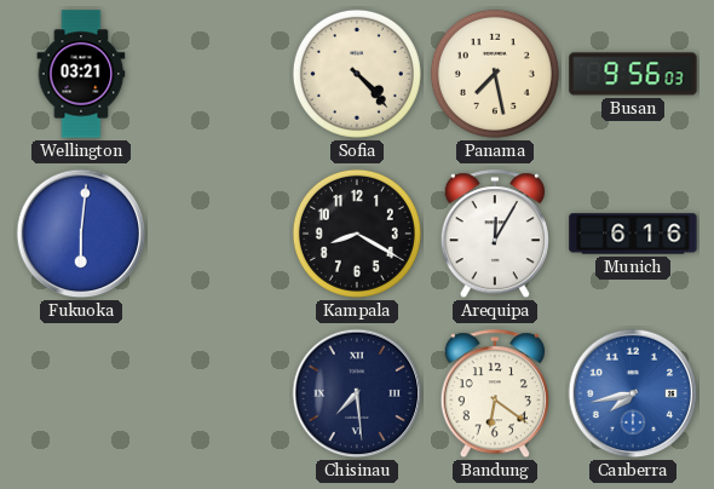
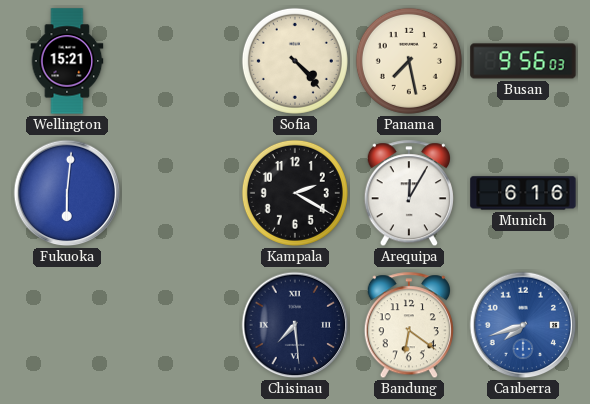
Wellington: 03:21 -> 15:21
Kampala: 8:20 -> 2:20
Canberra: 7:43 -> 7:42
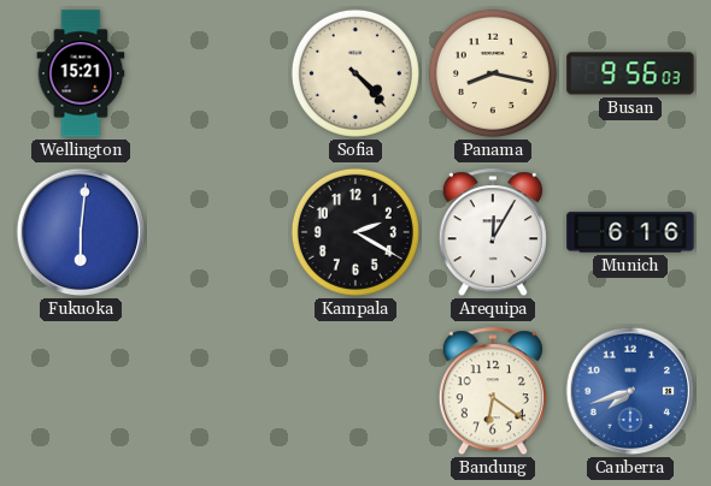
Panama: 7:28 -> 8:17
Chisinau: 7:29 -> none
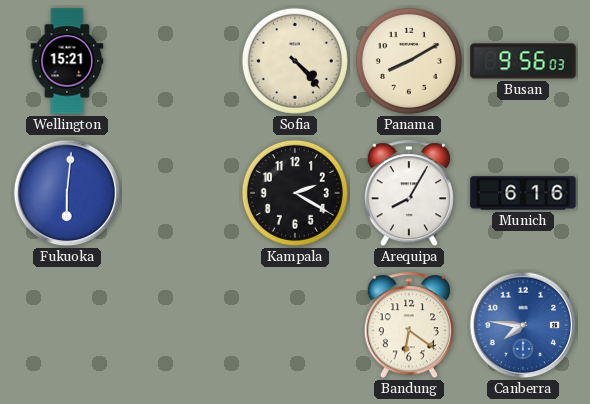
Panama: 8:17 -> 8:10
Arequipa: 12:05 -> 8:05
Canberra: 7:42 -> 7:46
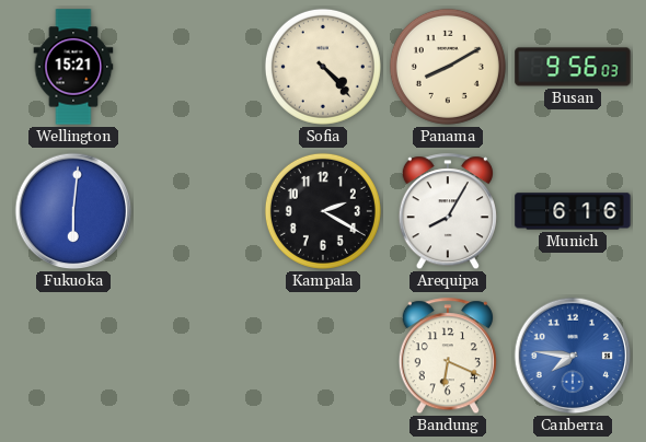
Bandung: 6:21 -> 6:19
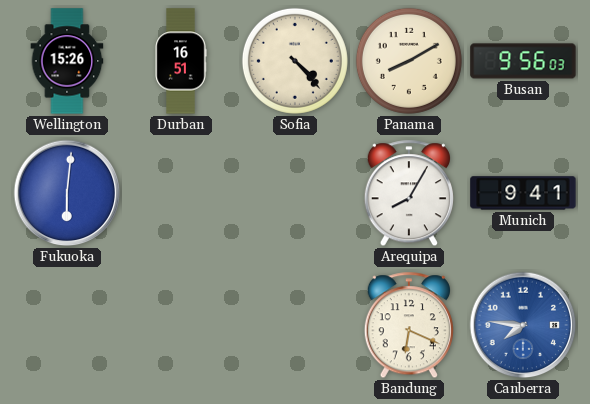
Wellington: 15:21 -> 15:26
Durban: none -> 16:51
Kampala: 2:20 -> none
Munich: 6:16 -> 9:41
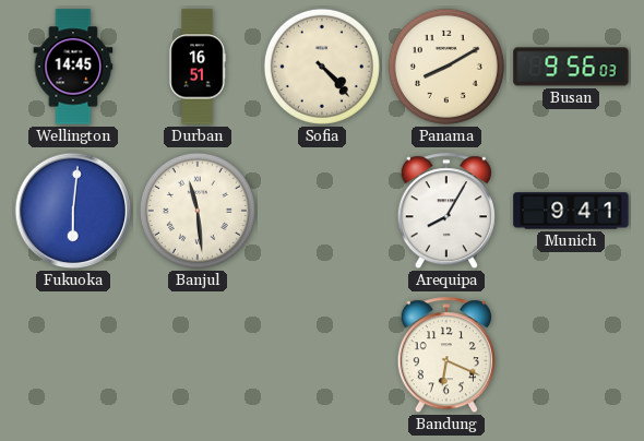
Wellington: 15:26 -> 14:45
Banjul: none -> 11:29
Canberra: 7:46 -> none
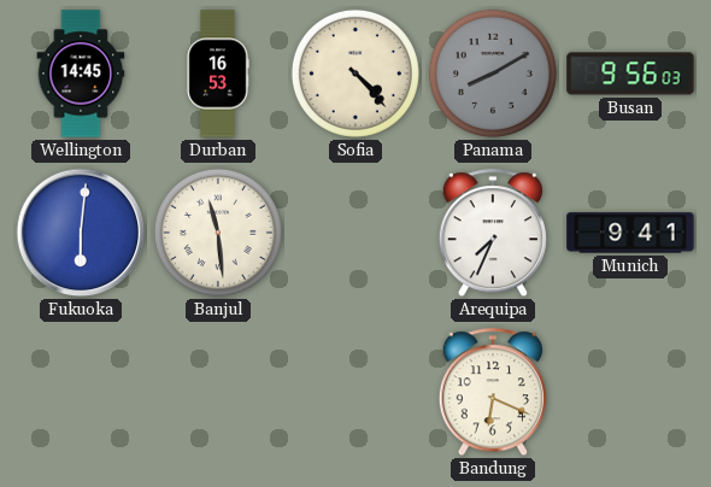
Durban: 16:51 -> 16:53
Panama dial: cream -> grey
Arequipa: 8:05 -> 7:34
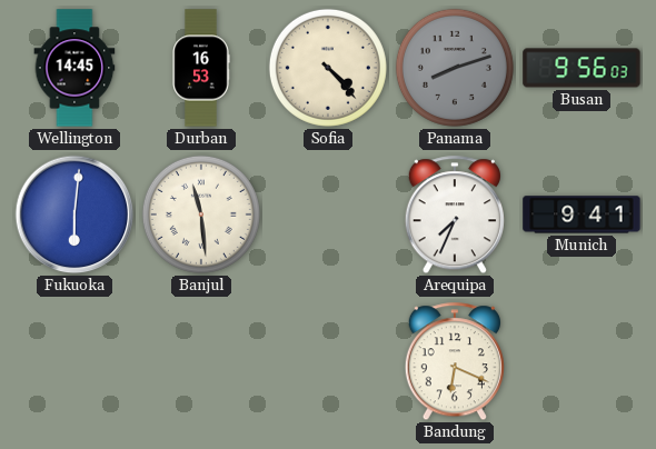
Panama: 8:10 -> 8:12
